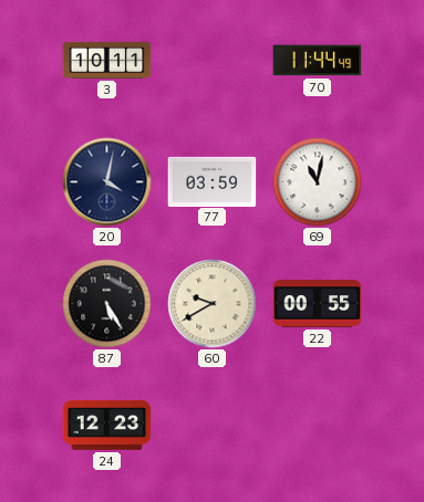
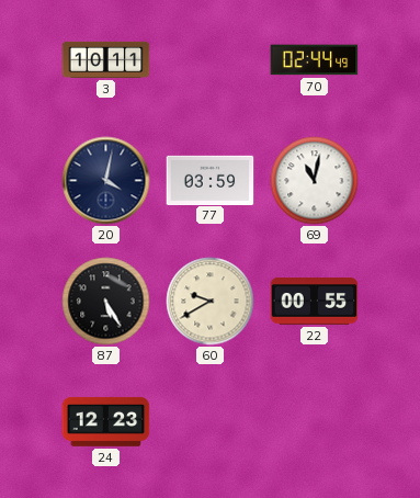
70: 11:44 -> 02:44
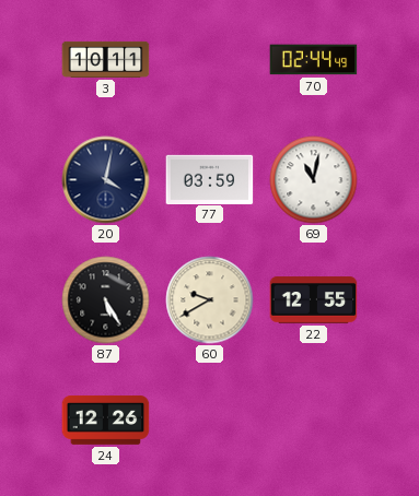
22: 00:55 -> 12:55
24: 12:23 -> 12:26
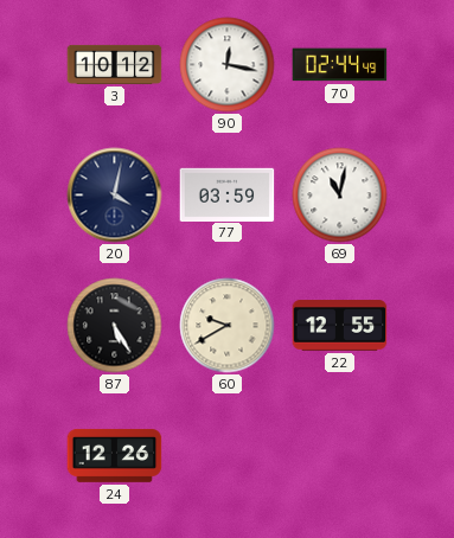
3: 10:11 -> 10:12
90: none -> 12:17
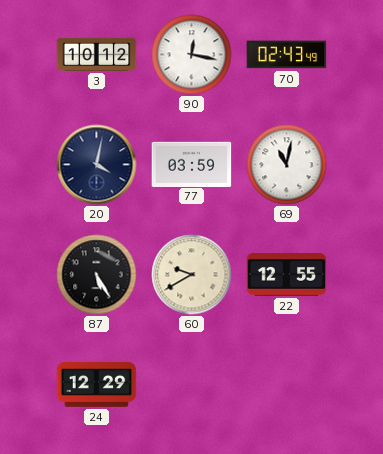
70: 02:44 -> 02:43
24: 12:26 -> 12:29
